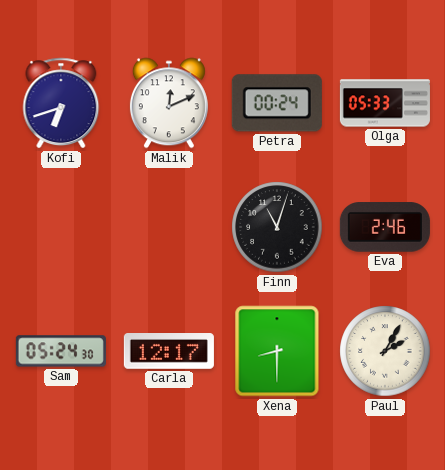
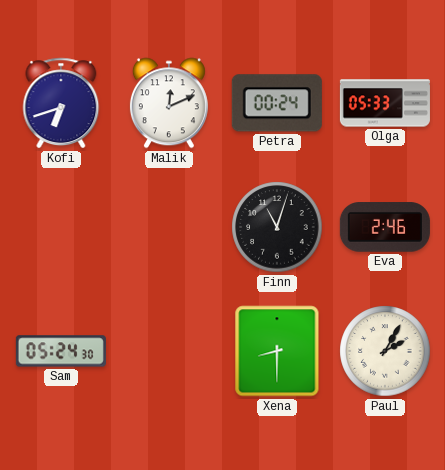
Carla: 12:17 -> none
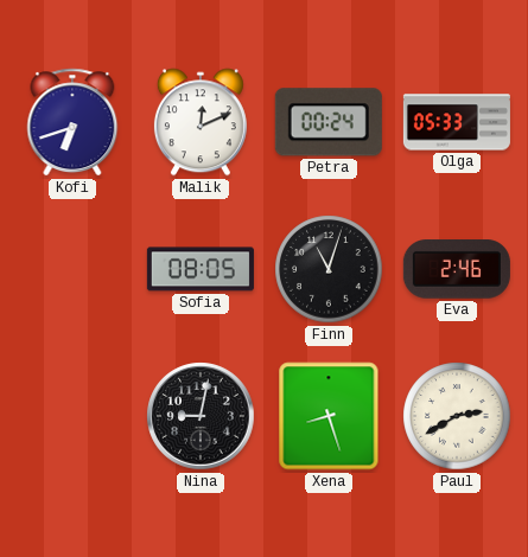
Sofia: none -> 08:05
Sam: 05:24 -> none
Nina: none -> 9:02
Xena: 8:30 -> 8:27
Paul: 2:05 -> 2:40
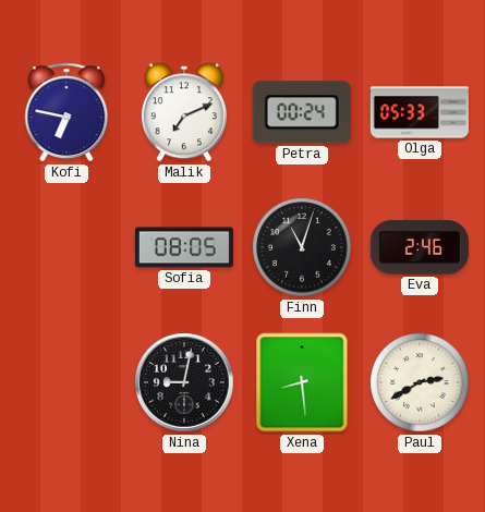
Kofi: 6:42 -> 6:47
Malik: 12:11 -> 7:11
Xena: 8:27 -> 8:29
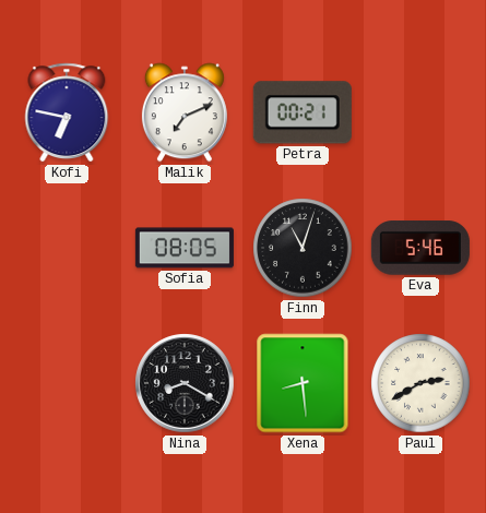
Petra: 00:24 -> 00:21
Olga: 05:33 -> none
Eva: 2:46 -> 5:46
Nina: 9:02 -> 8:20
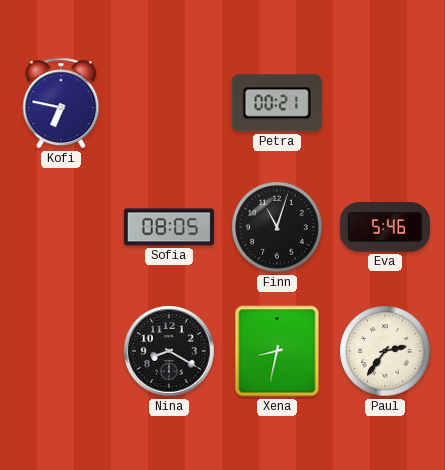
Malik: 7:11 -> none
Xena: 8:29 -> 8:32
Paul: 2:40 -> 2:36
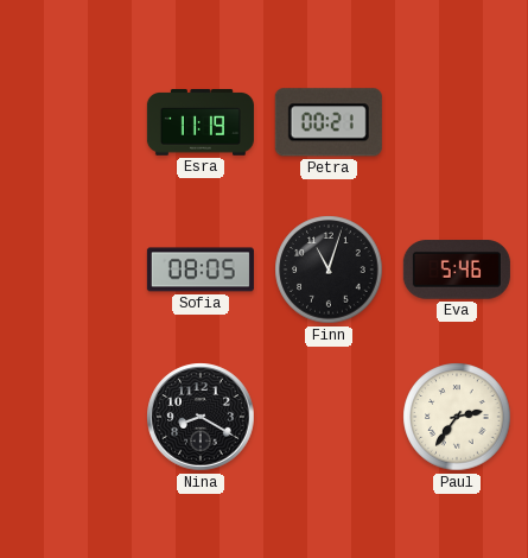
Kofi: 6:47 -> none
Esra: none -> 11:19
Xena: 8:32 -> none
